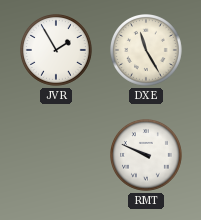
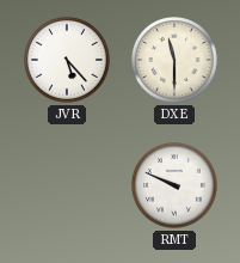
JVR: 1:55 -> 5:23
DXE: 11:25 -> 11:30
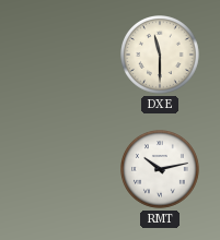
JVR: 5:23 -> none
RMT: 9:49 -> 10:13
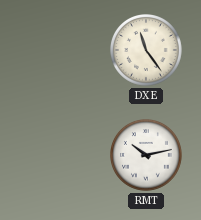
DXE: 11:30 -> 11:24
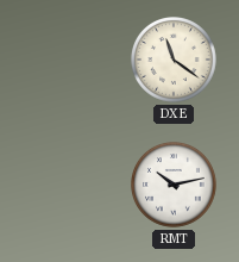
DXE: 11:24 -> 11:21
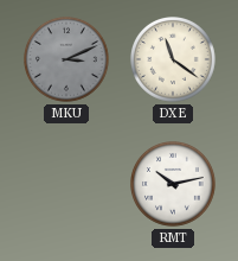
MKU: none -> 3:11
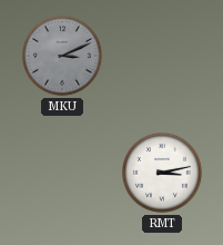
DXE: 11:21 -> none
RMT: 10:13 -> 3:13
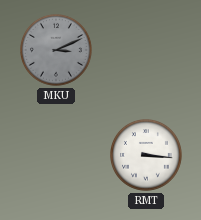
RMT: 3:13 -> 3:16
